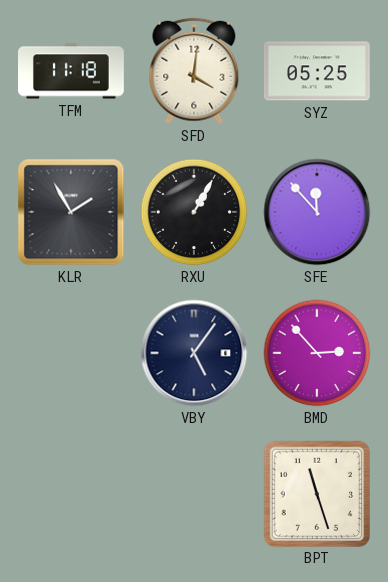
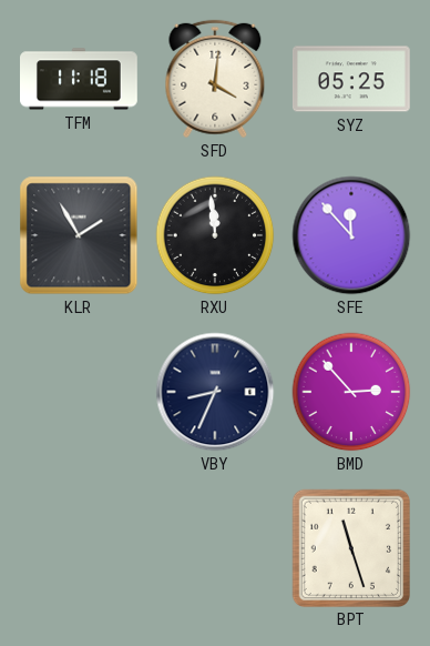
RXU: 1:05 -> 11:59
VBY: 5:06 -> 8:34
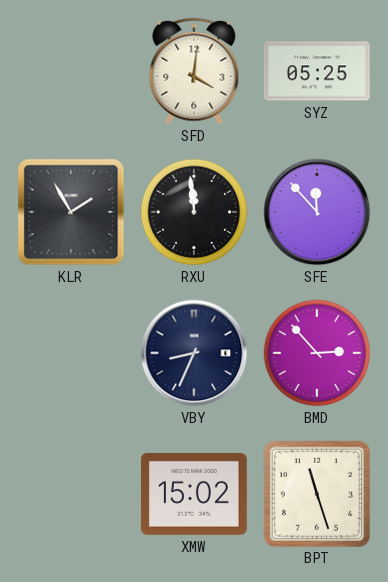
TFM: 11:18 -> none
XMW: none -> 15:02
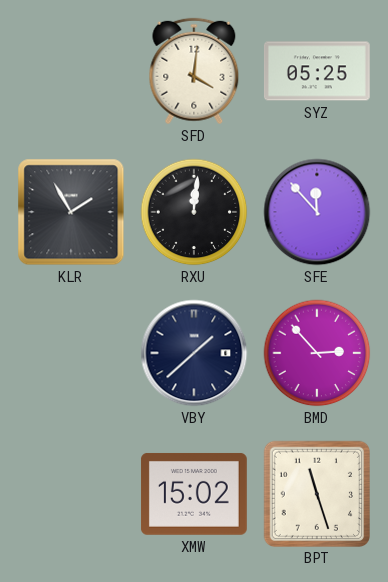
RXU: 11:59 -> 12:01
VBY: 8:34 -> 1:38
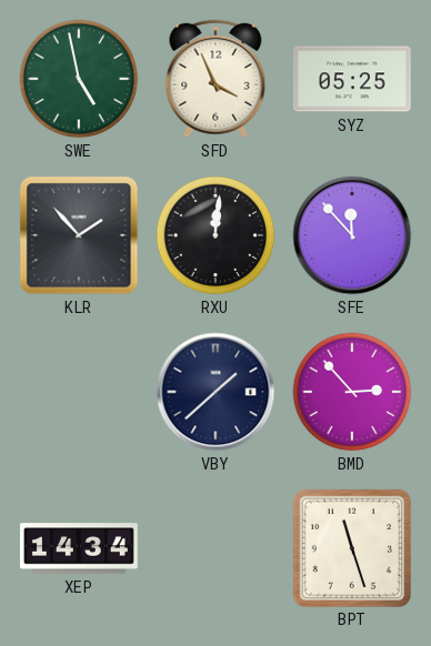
SWE: none -> 4:58
SFD: 4:01 -> 3:56
KLR: 1:55 -> 1:53
XEP: none -> 14:34
XMW: 15:02 -> none
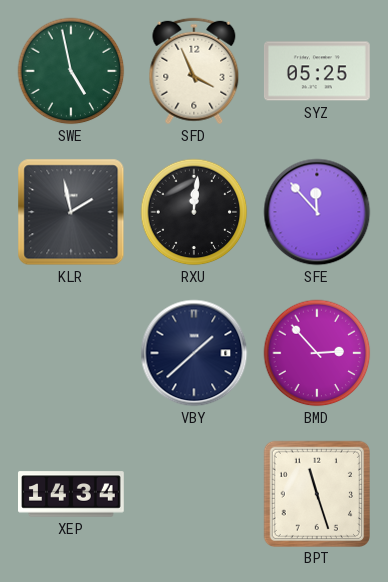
KLR: 1:53 -> 1:58
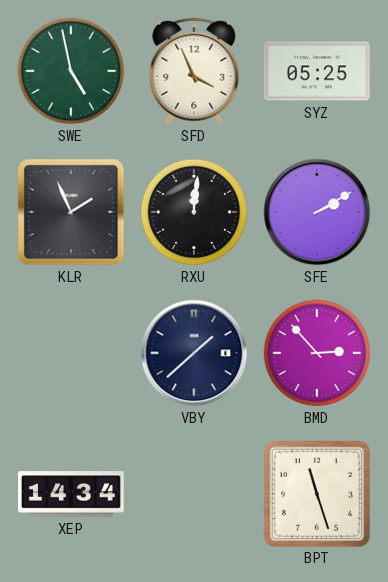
KLR: 1:58 -> 1:56
SFE: 11:53 -> 2:10
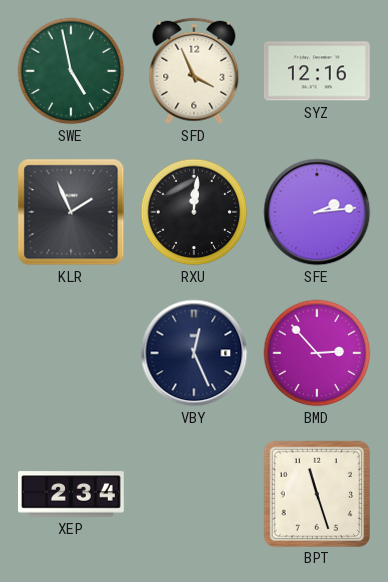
SYZ: 05:25 -> 12:16
SFE: 2:10 -> 2:14
VBY: 1:38 -> 12:26
XEP: 14:34 -> 2:34
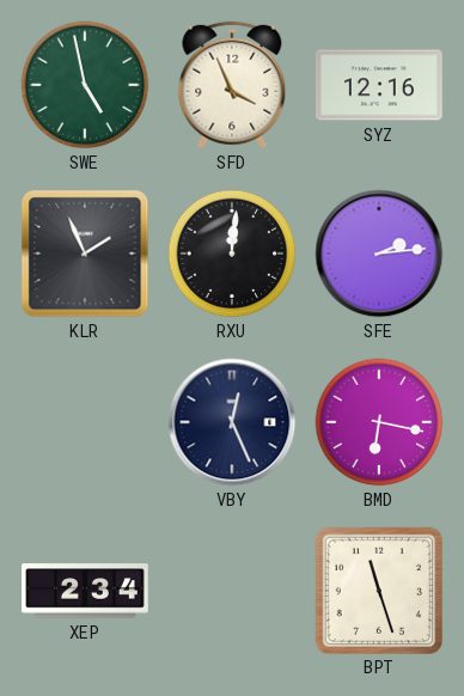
BMD: 2:53 -> 6:17
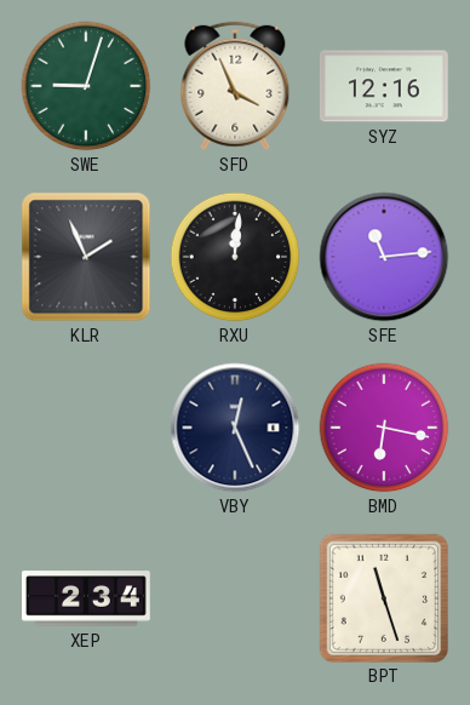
SWE: 4:58 -> 9:03
SFE: 2:14 -> 11:14
